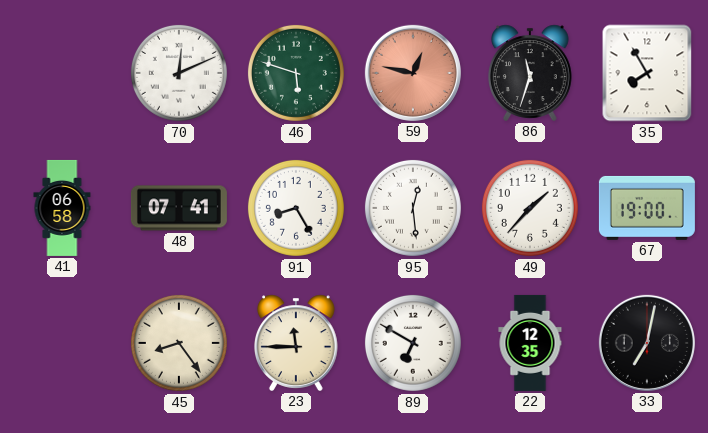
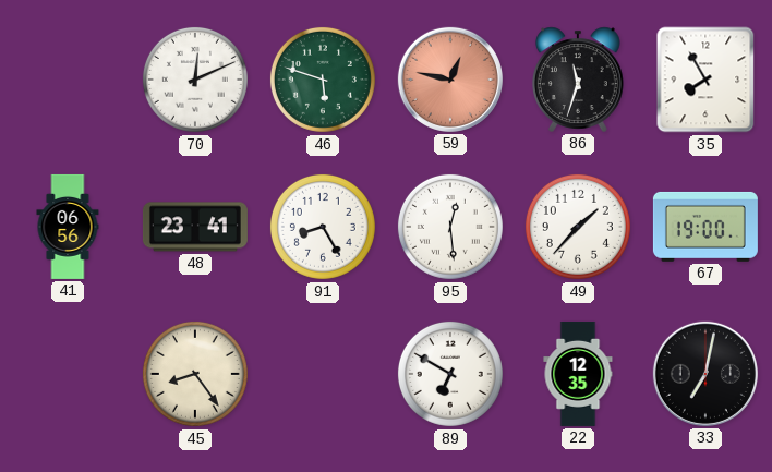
41: 06:58 -> 06:56
48: 07:41 -> 23:41
23: 11:45 -> none
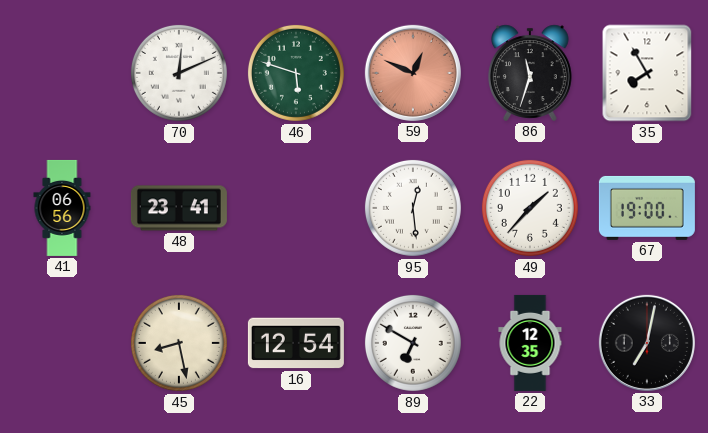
59: 12:47 -> 12:49
91: 8:25 -> none
45: 8:24 -> 8:28
16: none -> 12:54
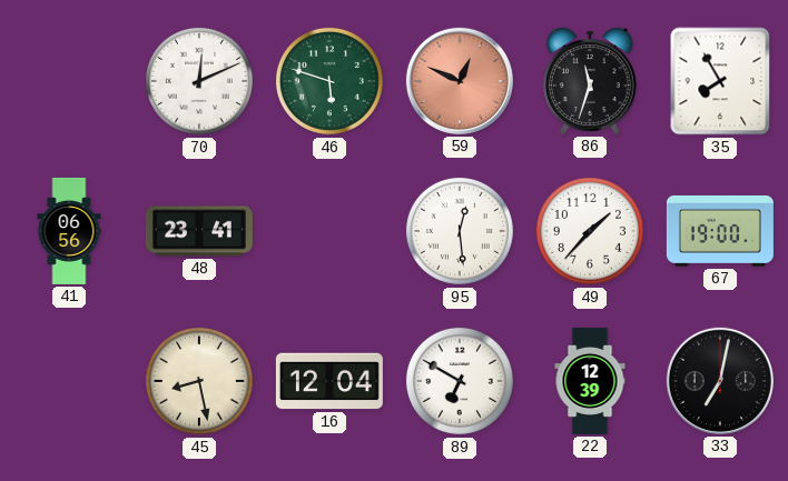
16: 12:54 -> 12:04
22: 12:35 -> 12:39
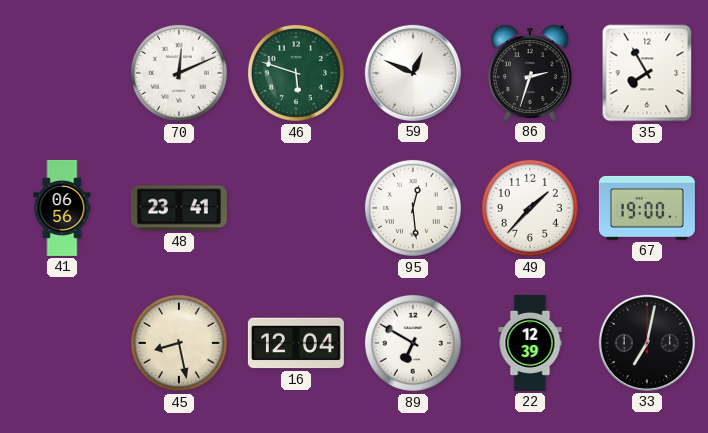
59 dial: salmon -> white
86: 11:33 -> 2:33
